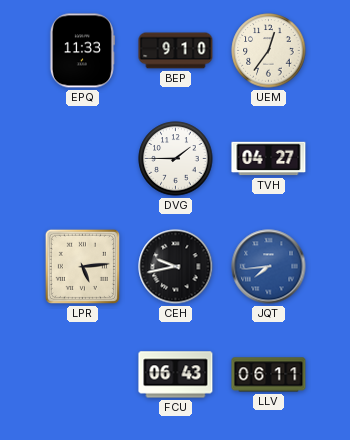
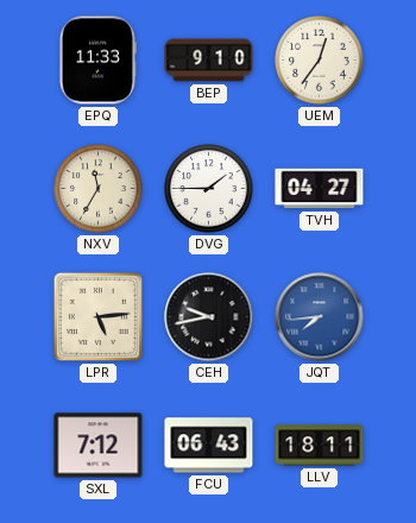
NXV: none -> 11:35
SXL: none -> 7:12
LLV: 06:11 -> 18:11
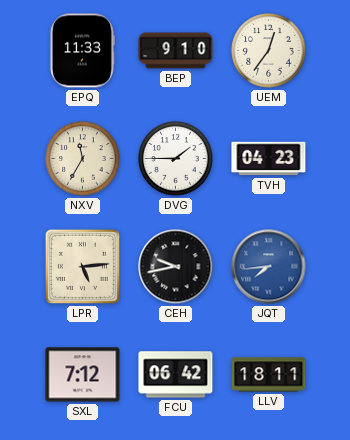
TVH: 04:27 -> 04:23
FCU: 06:43 -> 06:42
